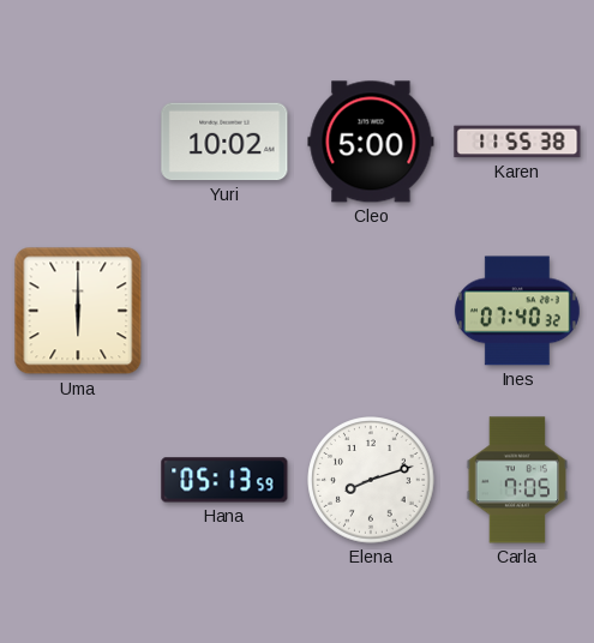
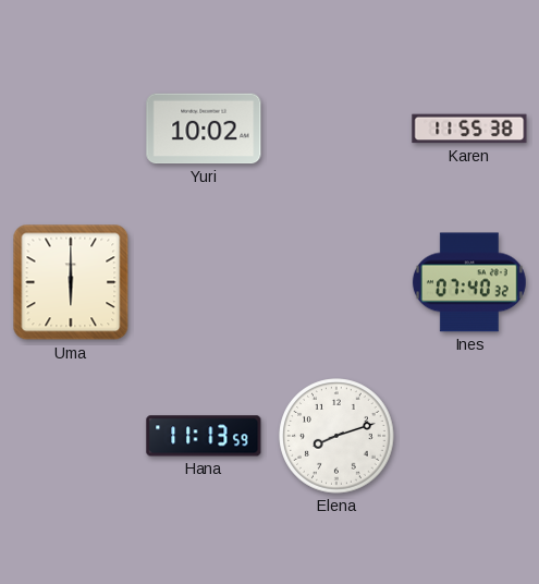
Cleo: 5:00 -> none
Hana: 05:13 -> 11:13
Carla: 7:05 -> none
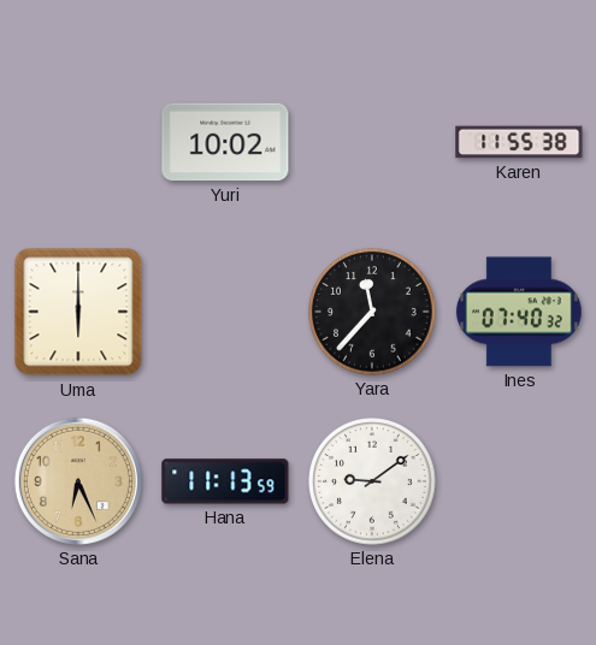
Yara: none -> 11:37
Sana: none -> 6:26
Elena: 8:12 -> 9:09
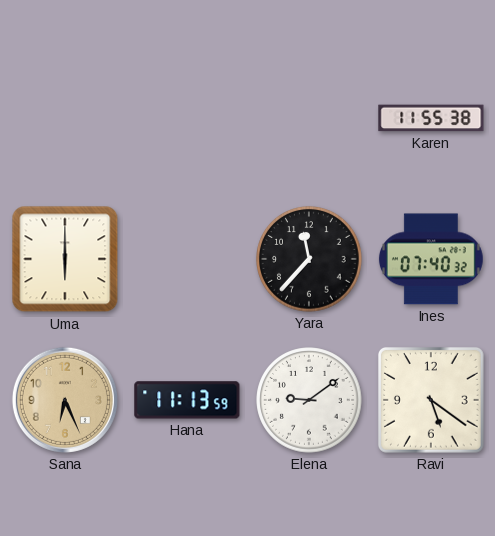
Yuri: 10:02 -> none
Ravi: none -> 5:21
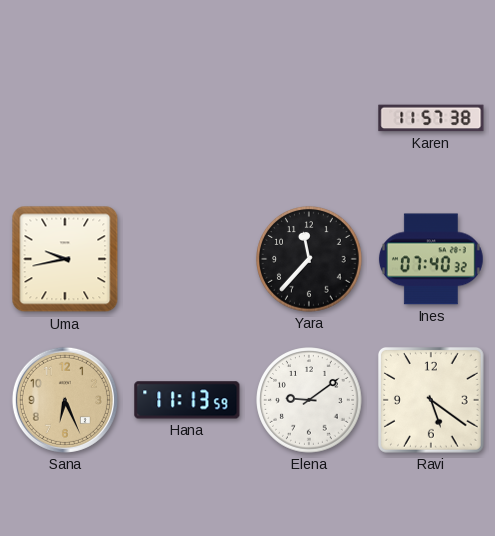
Karen: 11:55 -> 11:57
Uma: 6:00 -> 9:43
